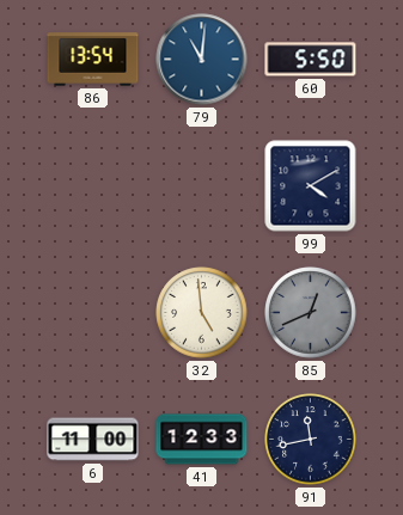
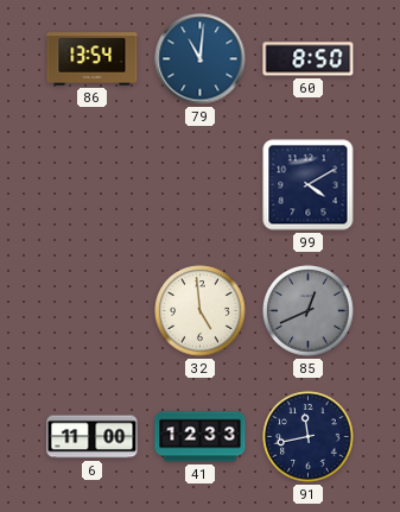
60: 5:50 -> 8:50
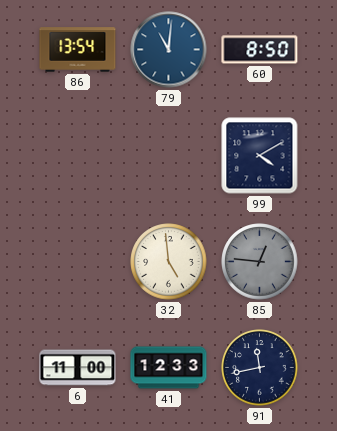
85: 12:41 -> 12:46
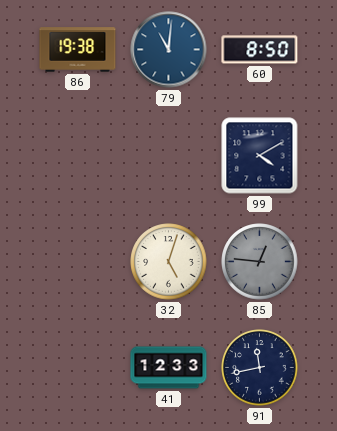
86: 13:54 -> 19:38
32: 4:59 -> 5:03
6: 11:00 -> none
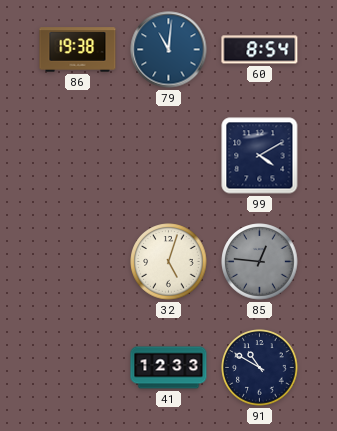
60: 8:50 -> 8:54
91: 11:43 -> 10:50
